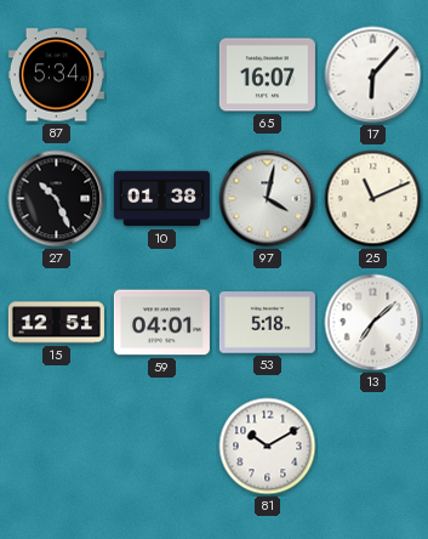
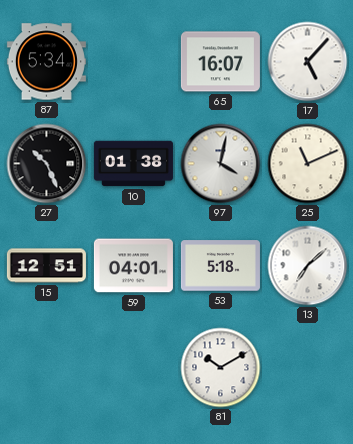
17: 6:07 -> 5:07
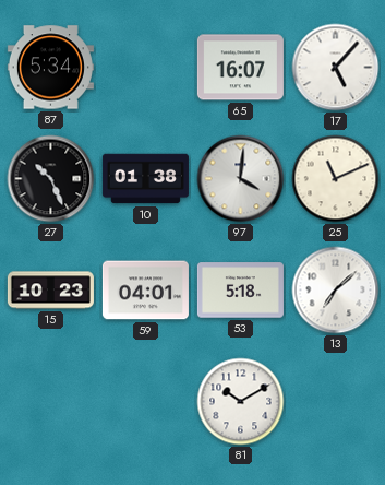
97: 4:02 -> 4:01
15: 12:51 -> 10:23
